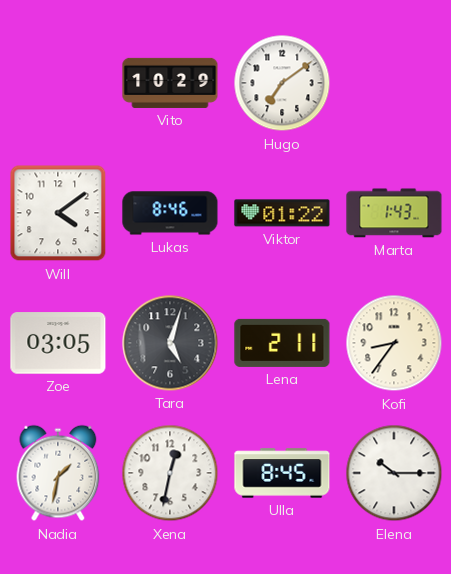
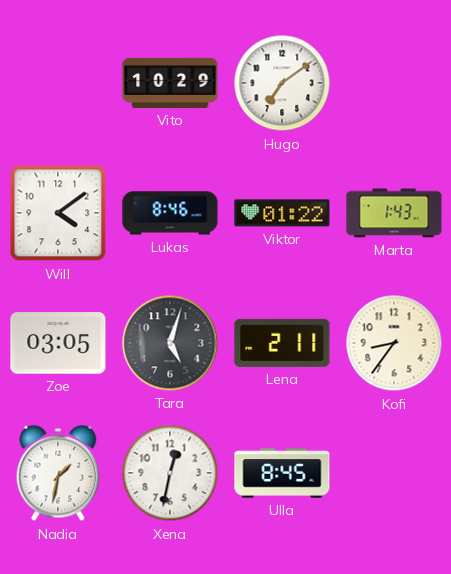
Elena: 10:15 -> none
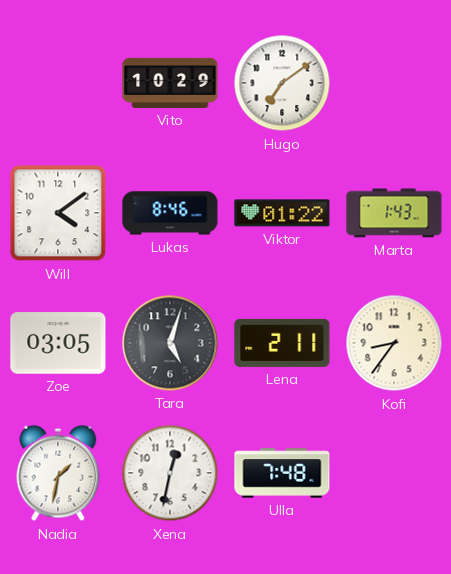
Ulla: 8:45 -> 7:48
